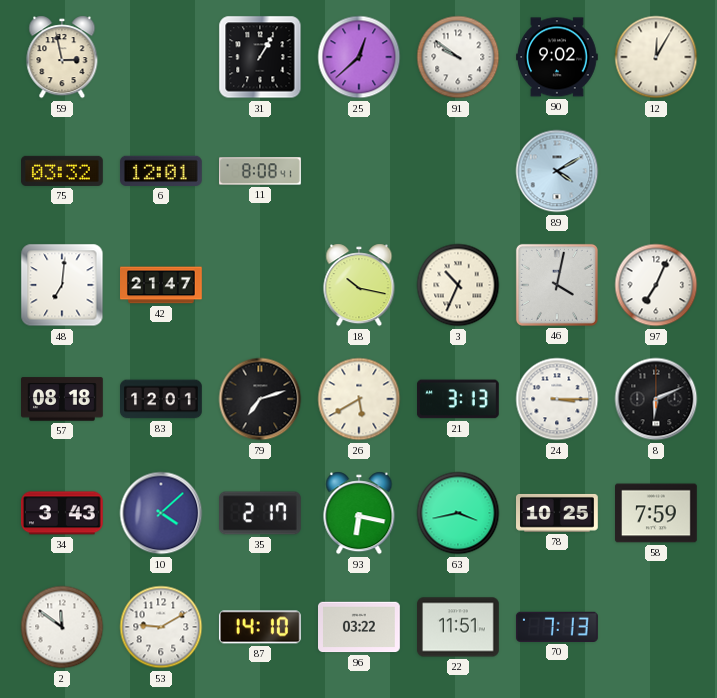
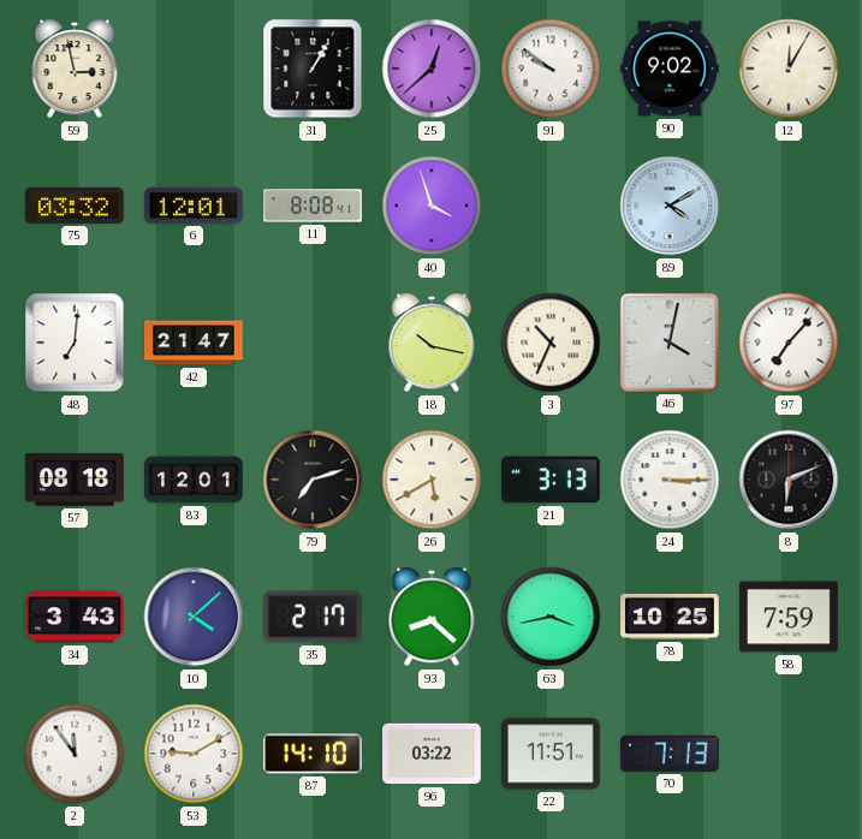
40: none -> 3:57
97: 7:04 -> 7:07
93: 6:17 -> 8:22
2: 11:51 -> 11:54
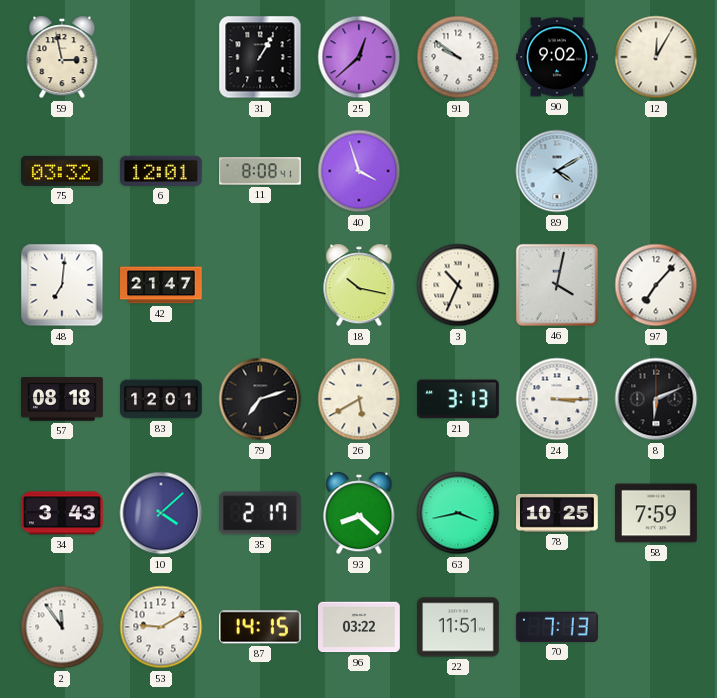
87: 14:10 -> 14:15
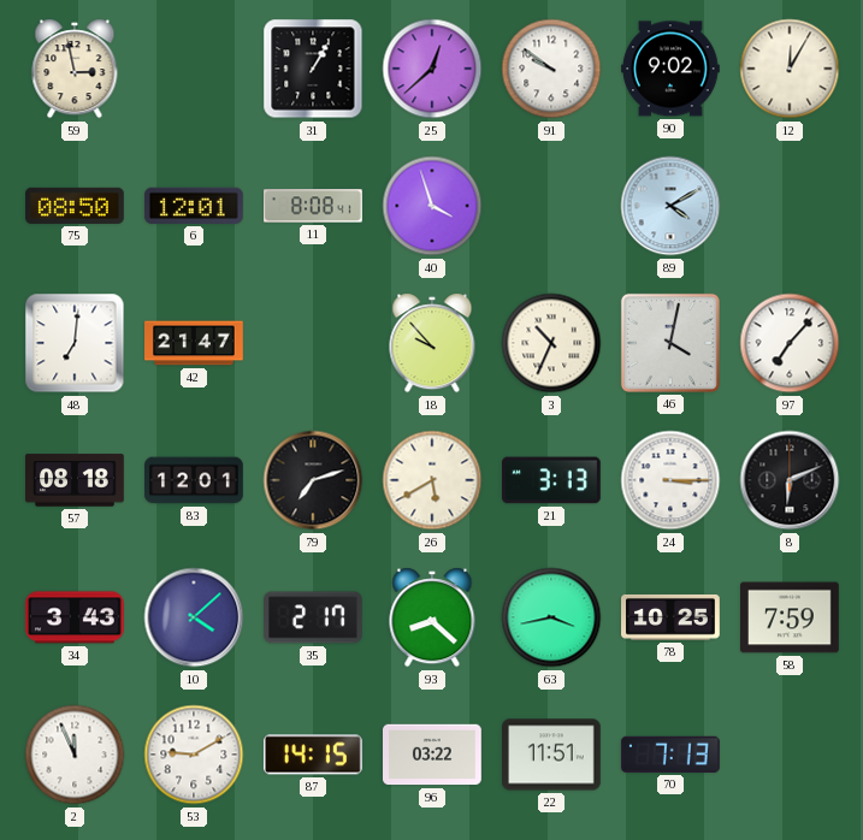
75: 03:32 -> 08:50
18: 10:17 -> 9:53
2: 11:54 -> 11:56
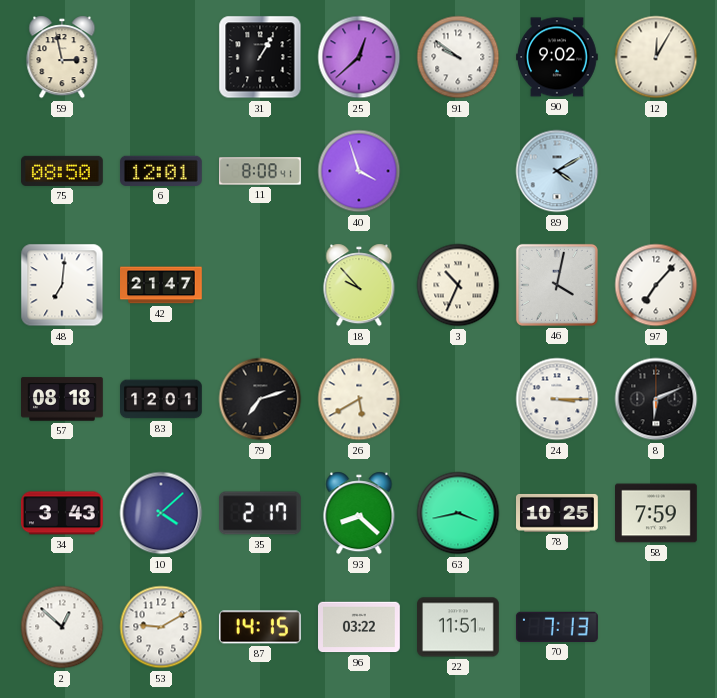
21: 3:13 -> none
2: 11:56 -> 12:52
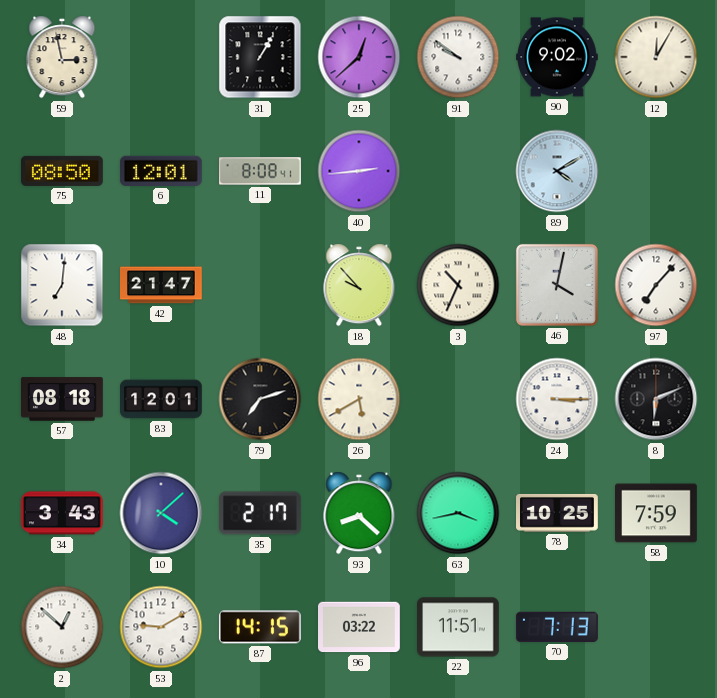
40: 3:57 -> 2:44
